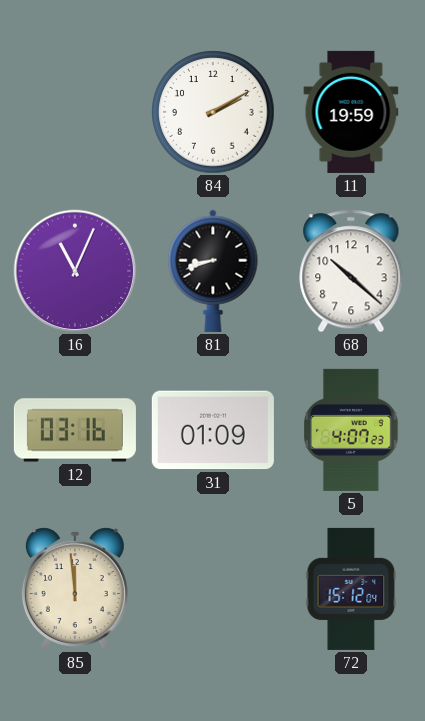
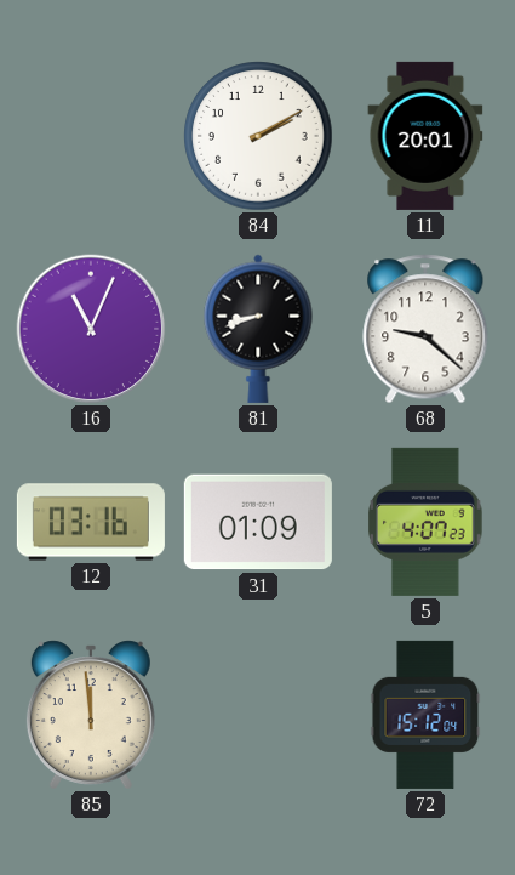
11: 19:59 -> 20:01
68: 10:22 -> 9:22
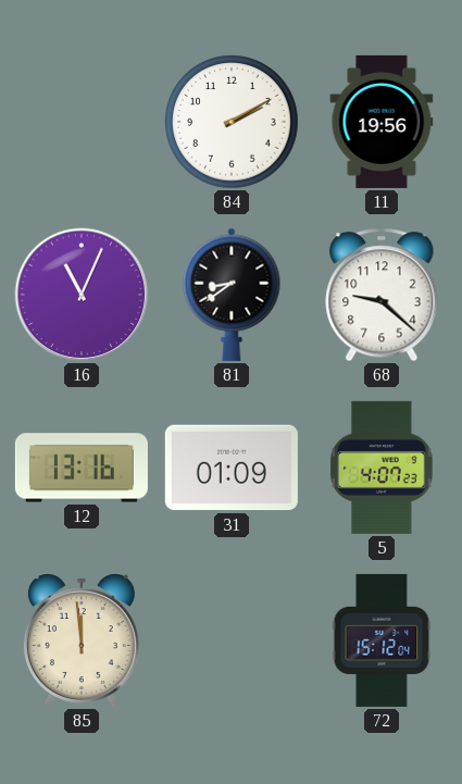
11: 20:01 -> 19:56
81: 8:42 -> 8:39
12: 03:16 -> 13:16
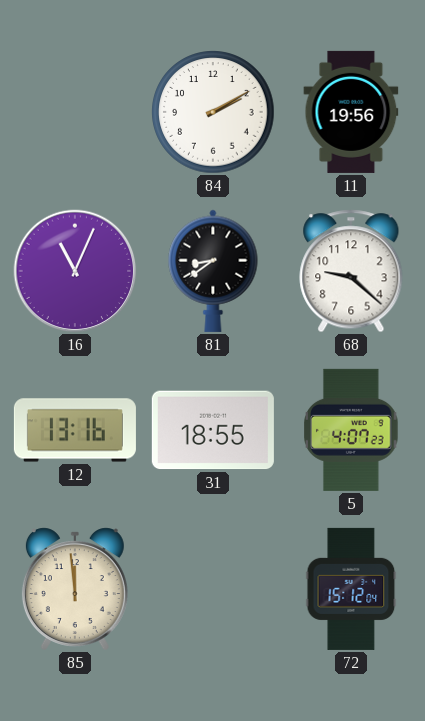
31: 01:09 -> 18:55
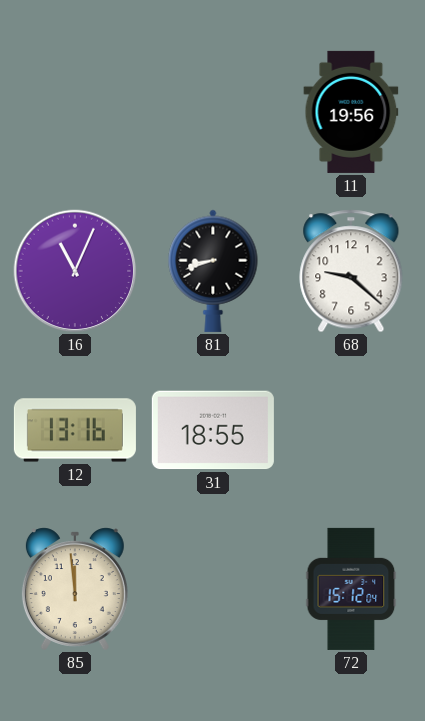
84: 2:10 -> none
81: 8:39 -> 8:42
5: 4:07 -> none
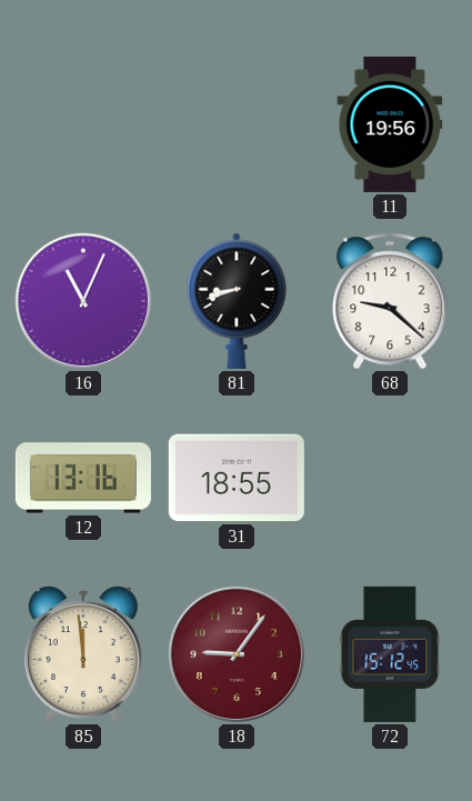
18: none -> 9:06
72: 15:12:04 -> 15:12:45
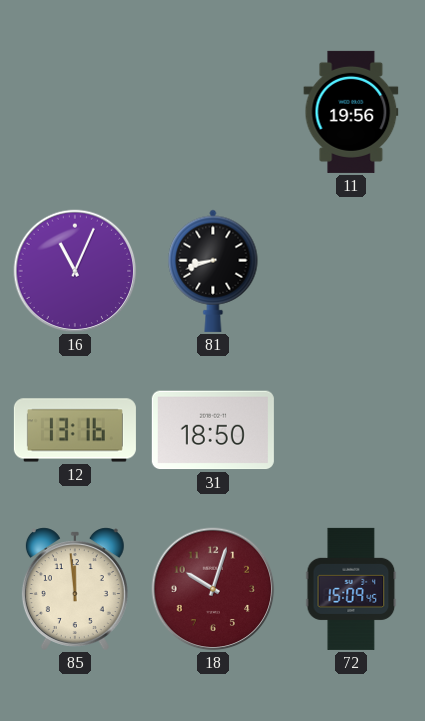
68: 9:22 -> none
31: 18:55 -> 18:50
18: 9:06 -> 10:03
72: 15:12 -> 15:09
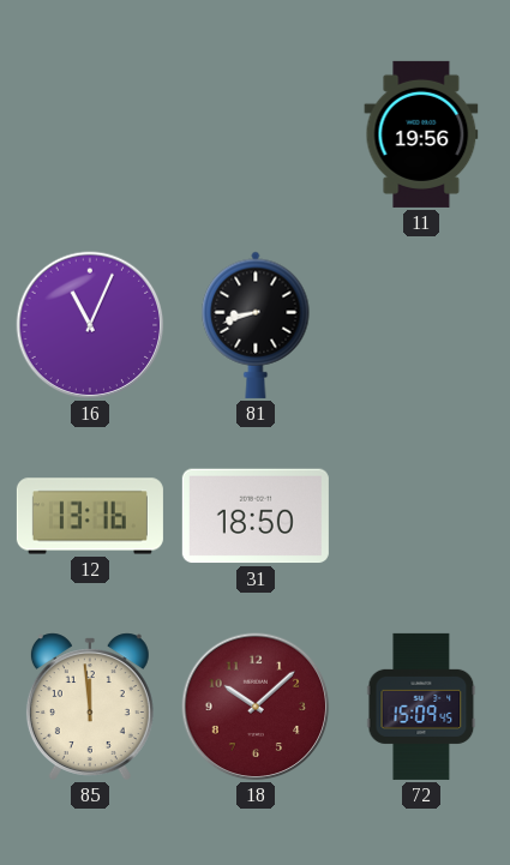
18: 10:03 -> 10:08
